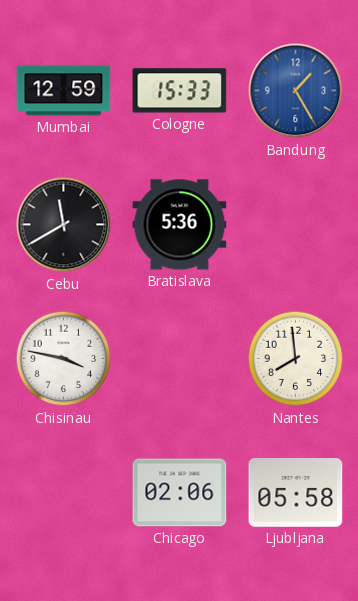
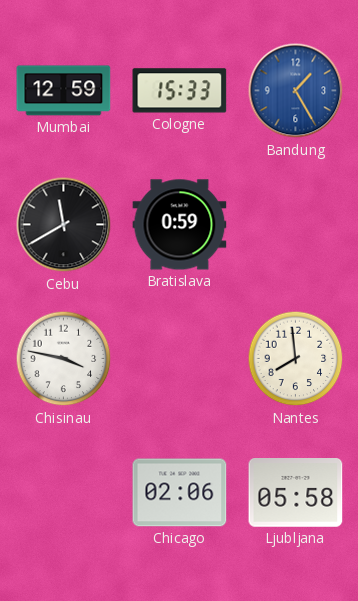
Bratislava: 5:36 -> 0:59
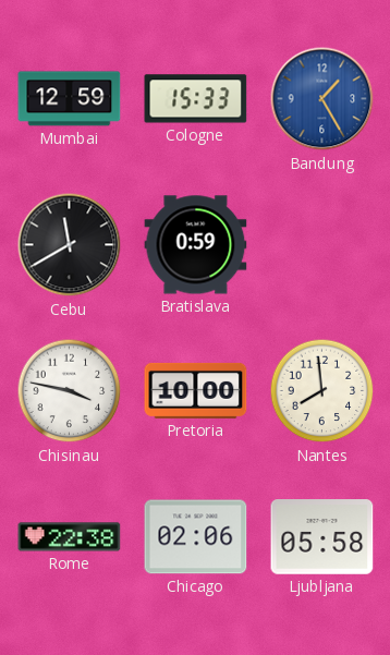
Pretoria: none -> 10:00
Rome: none -> 22:38
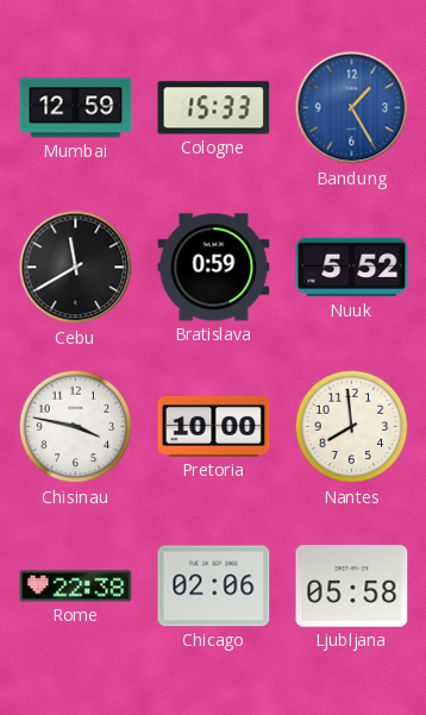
Nuuk: none -> 5:52
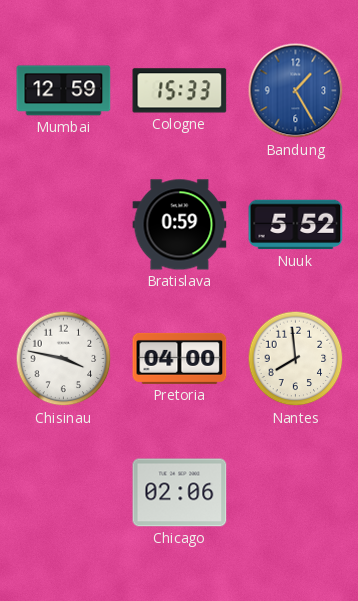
Cebu: 11:40 -> none
Pretoria: 10:00 -> 04:00
Rome: 22:38 -> none
Ljubljana: 05:58 -> none
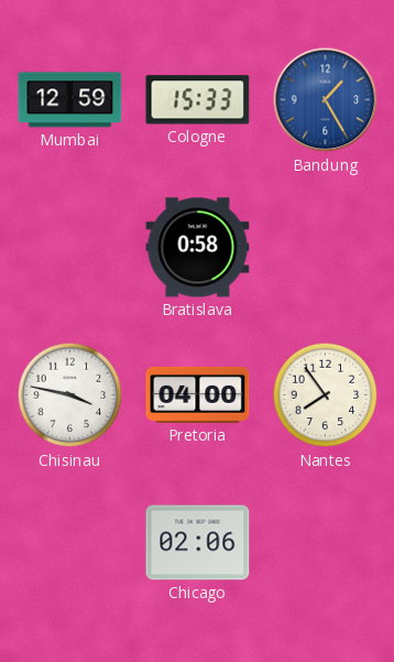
Bratislava: 0:59 -> 0:58
Nuuk: 5:52 -> none
Nantes: 7:59 -> 7:54
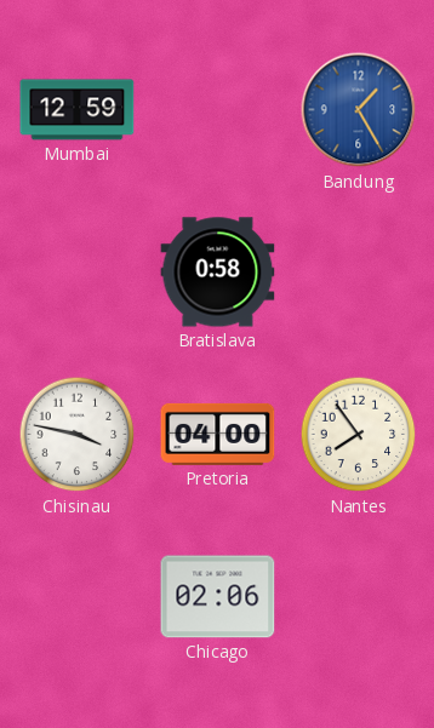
Cologne: 15:33 -> none
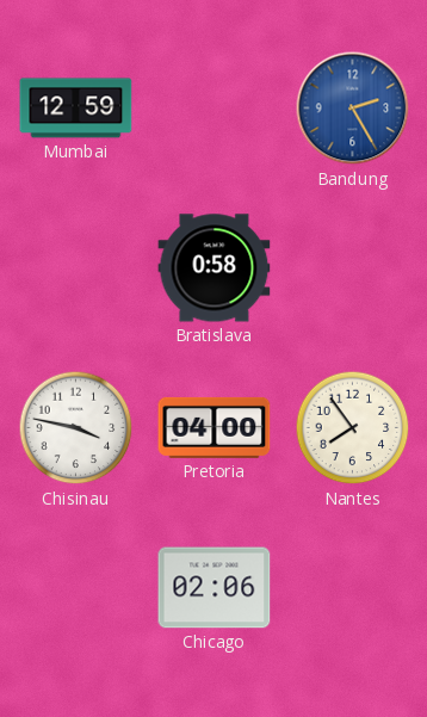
Bandung: 1:25 -> 2:25
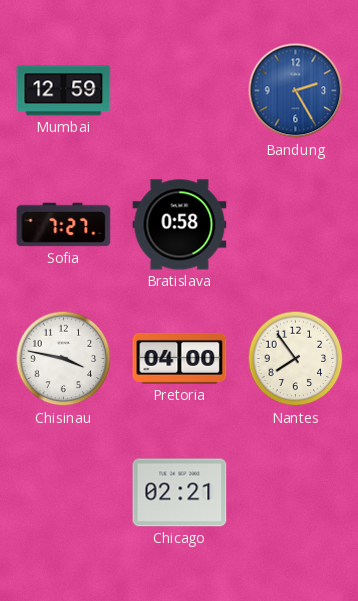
Sofia: none -> 7:27
Chicago: 02:06 -> 02:21
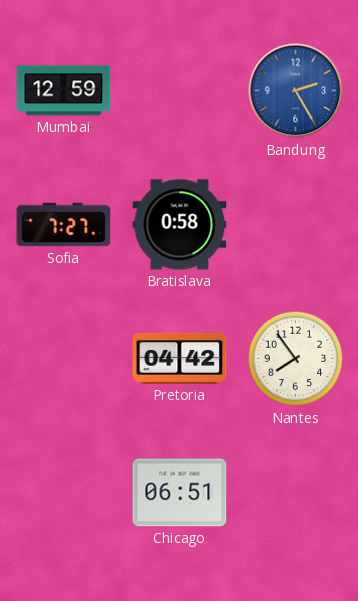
Chisinau: 3:47 -> none
Pretoria: 04:00 -> 04:42
Chicago: 02:21 -> 06:51
